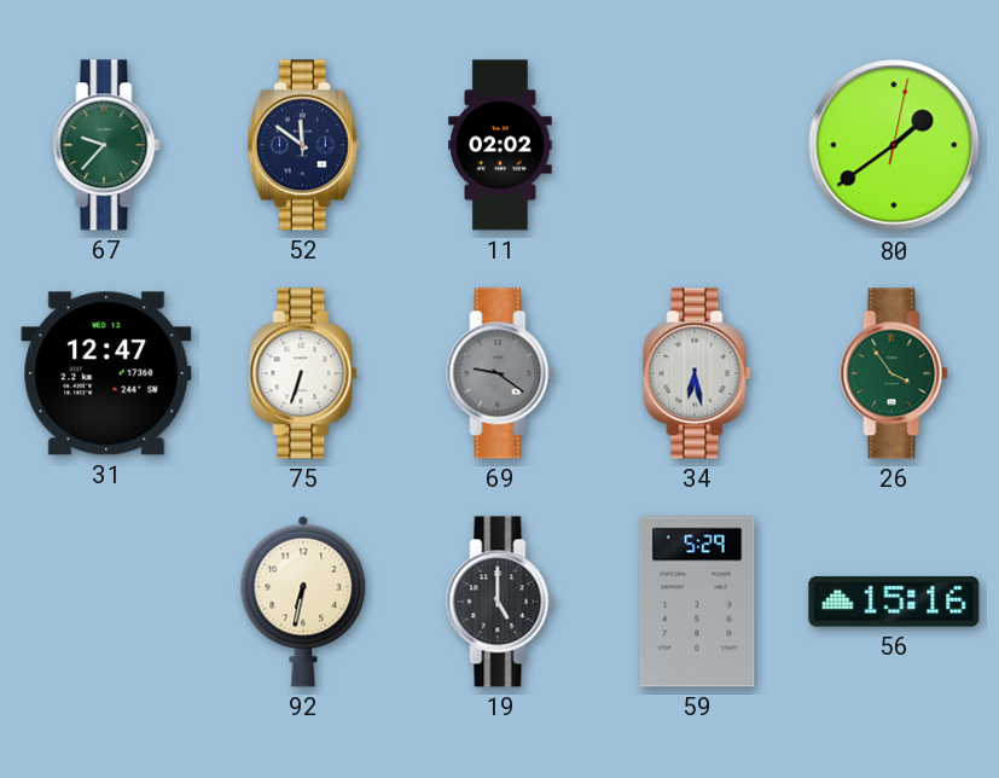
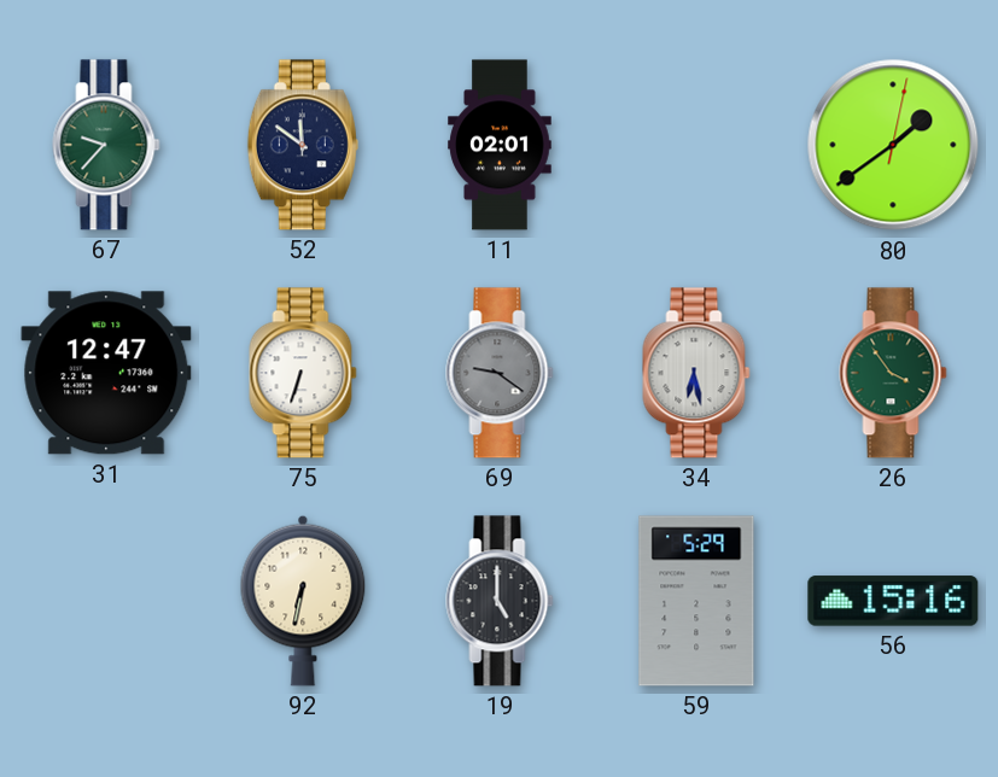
11: 02:02 -> 02:01
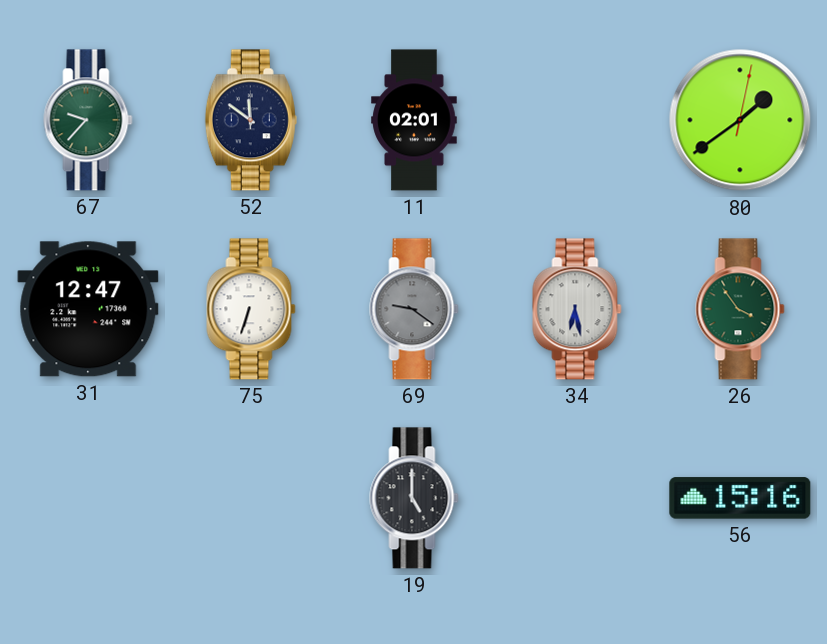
92: 6:32 -> none
59: 5:29 -> none
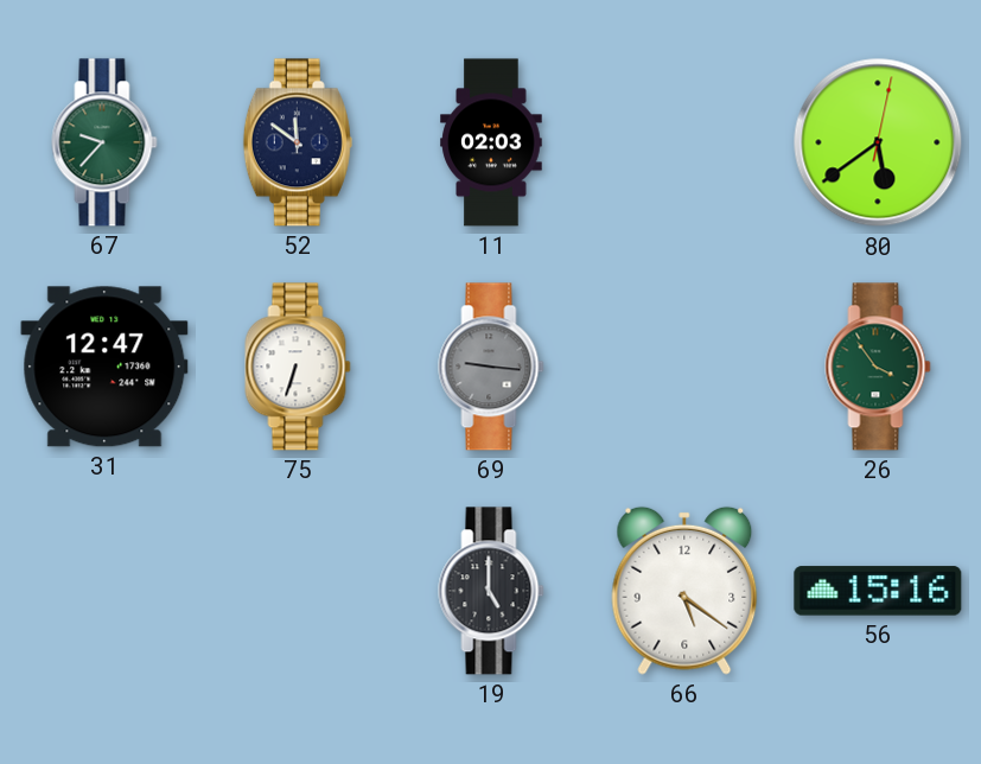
11: 02:01 -> 02:03
80: 1:39 -> 5:39
69: 9:21 -> 9:16
34: 6:28 -> none
66: none -> 5:21
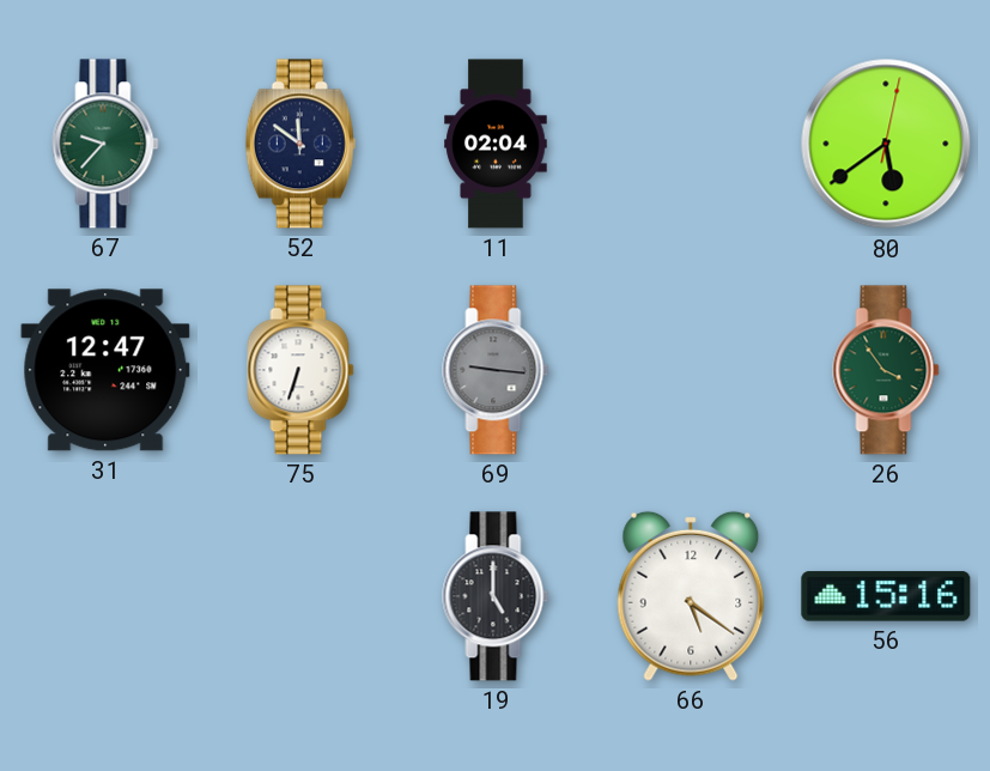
11: 02:03 -> 02:04
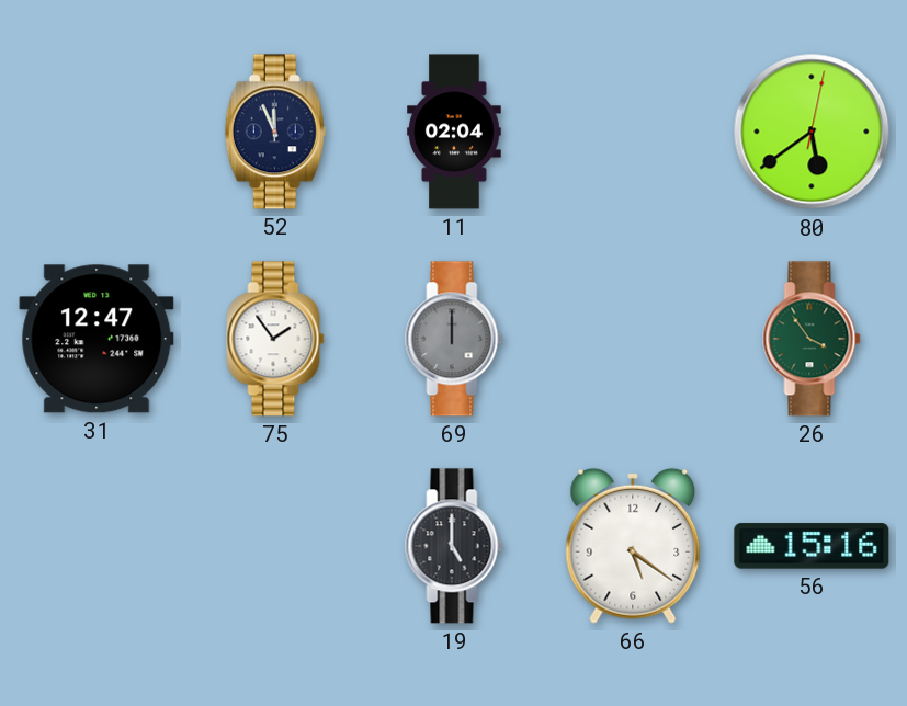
67: 9:37 -> none
52: 11:51 -> 11:56
75: 6:33 -> 1:54
69: 9:16 -> 12:00
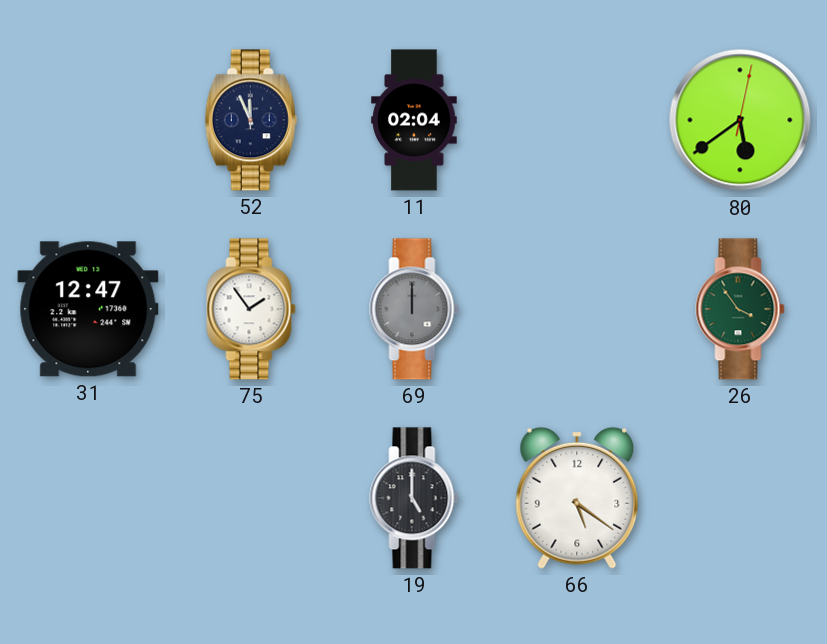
56: 15:16 -> none
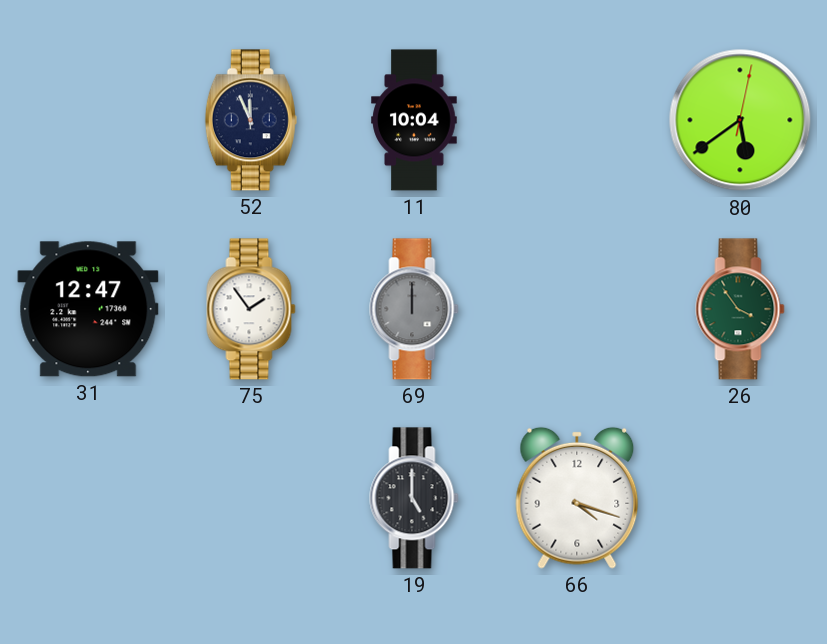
11: 02:04 -> 10:04
66: 5:21 -> 4:18
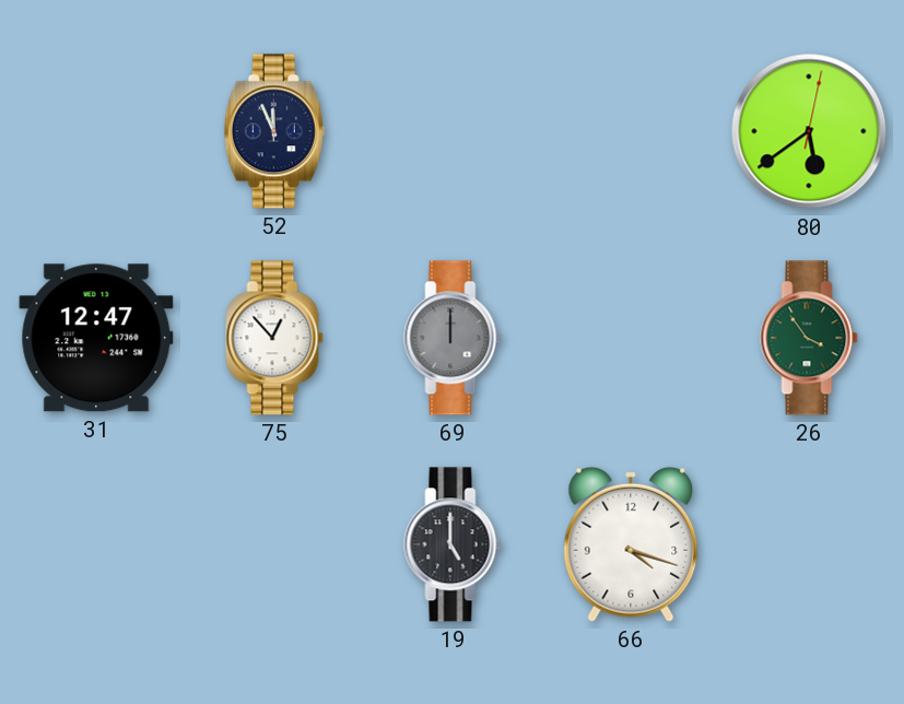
11: 10:04 -> none
75: 1:54 -> 12:53
